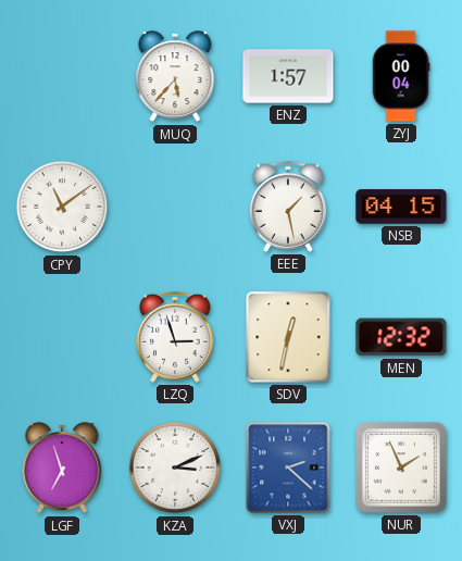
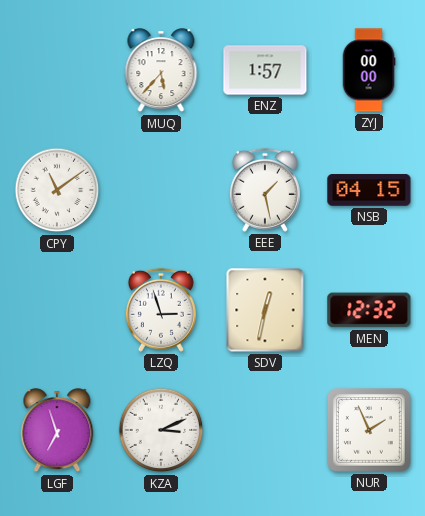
ZYJ: 00:04 -> 00:00
VXJ: 2:22 -> none
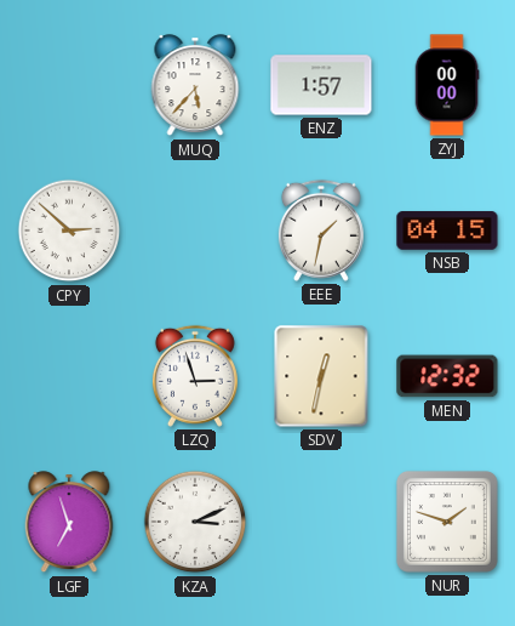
CPY: 11:09 -> 2:52
EEE: 1:28 -> 1:32
NUR: 1:56 -> 1:48
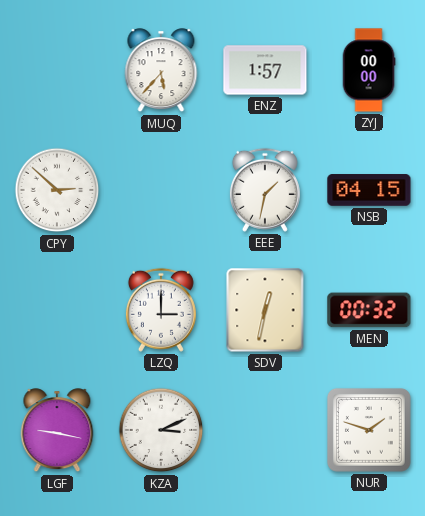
LZQ: 2:57 -> 3:00
MEN: 12:32 -> 00:32
LGF: 6:57 -> 9:17
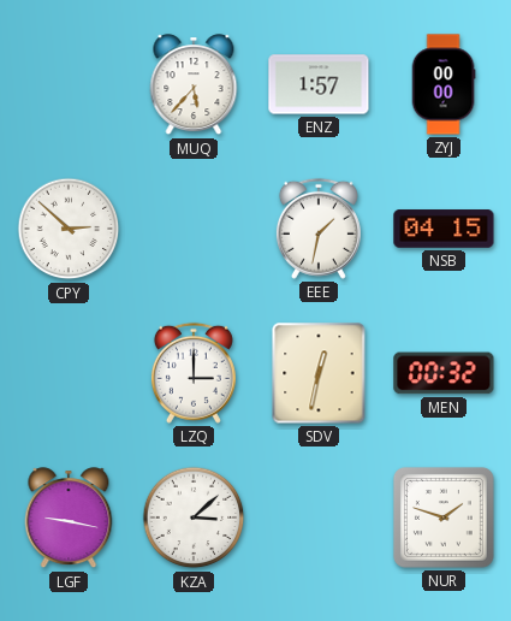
KZA: 3:11 -> 3:08
